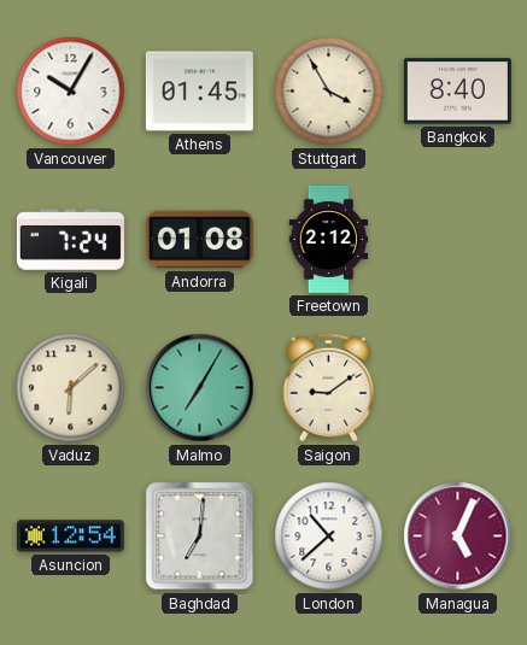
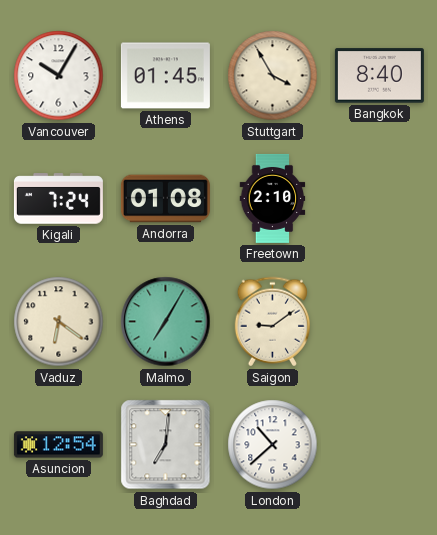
Freetown: 2:12 -> 2:10
Vaduz: 6:08 -> 6:21
Managua: 5:04 -> none
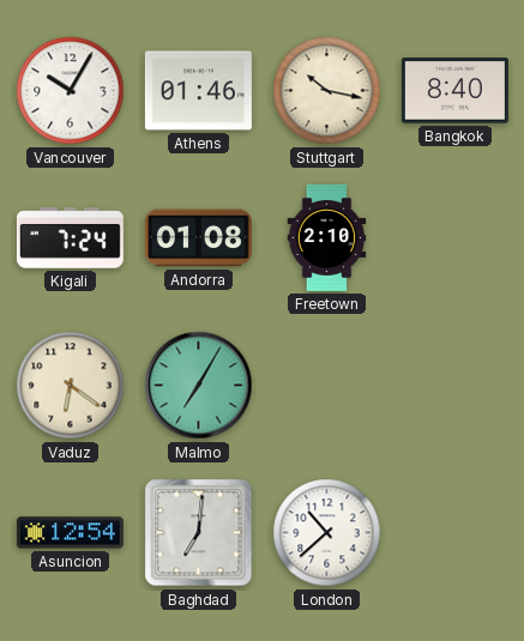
Athens: 01:45 -> 01:46
Stuttgart: 3:55 -> 10:17
Saigon: 9:09 -> none
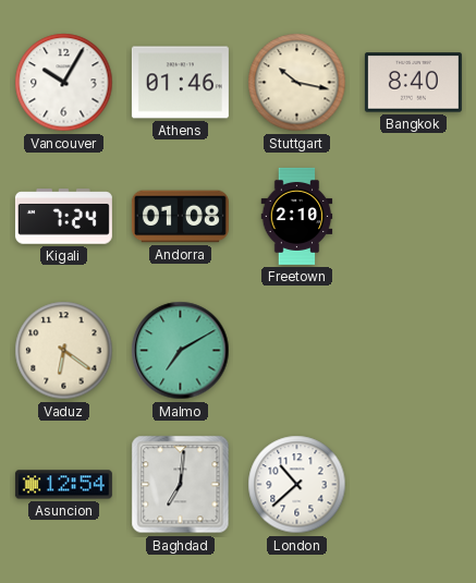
Malmo: 7:05 -> 7:10
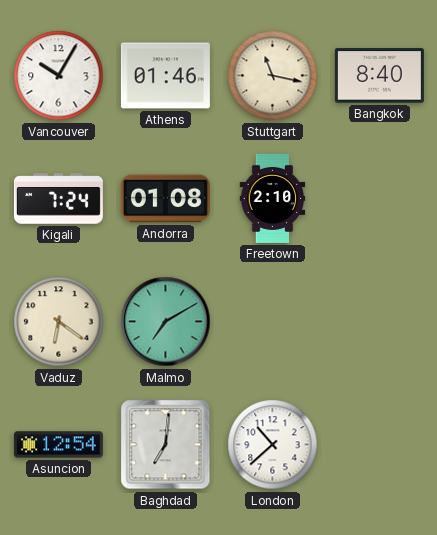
Stuttgart: 10:17 -> 11:17
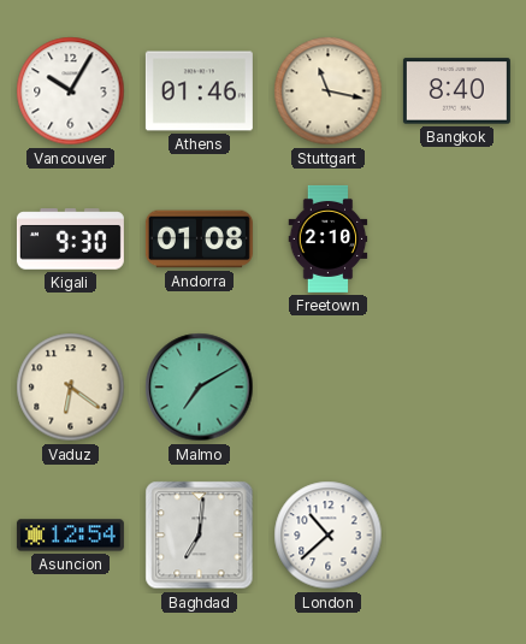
Kigali: 7:24 -> 9:30
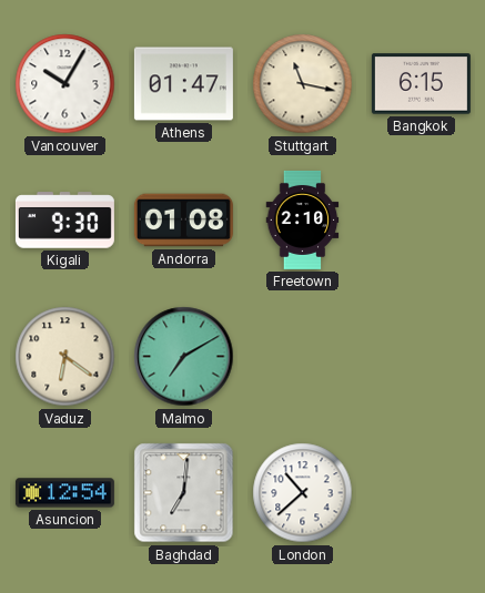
Athens: 01:46 -> 01:47
Bangkok: 8:40 -> 6:15
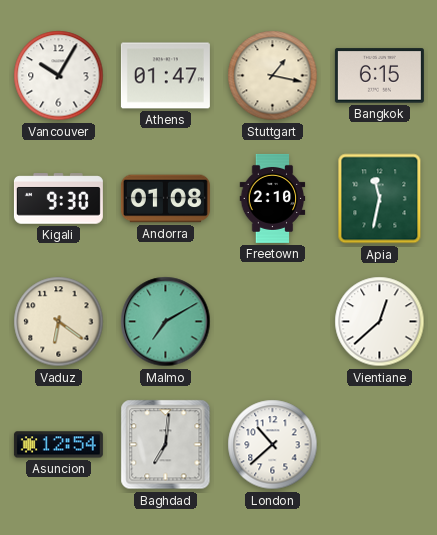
Stuttgart: 11:17 -> 1:17
Apia: none -> 11:32
Vientiane: none -> 12:38
